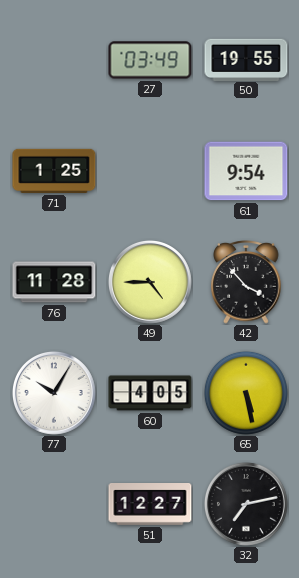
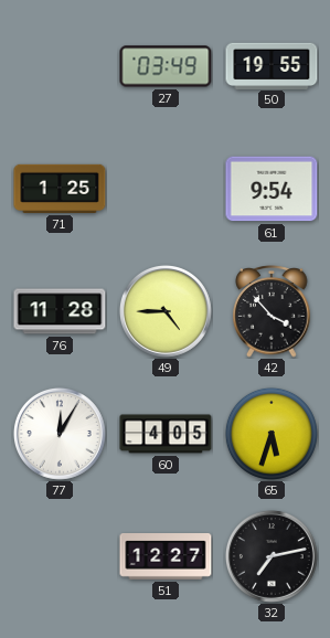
77: 10:05 -> 12:05
65: 5:28 -> 5:33
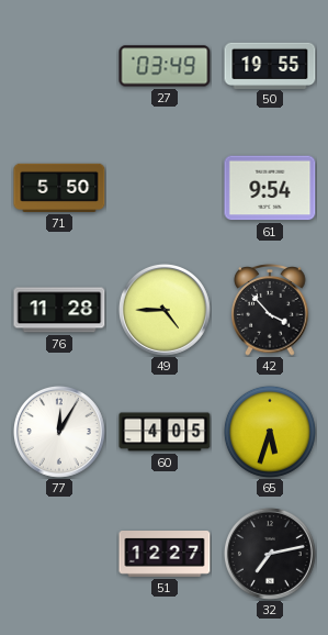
71: 1:25 -> 5:50
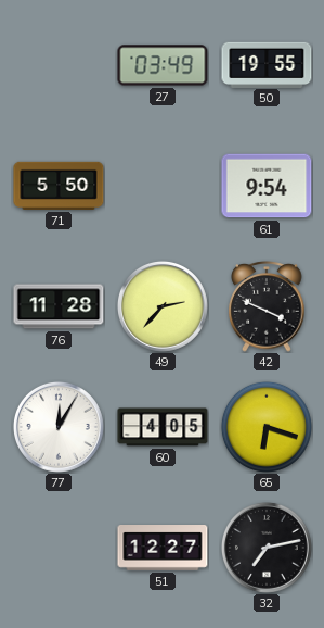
49: 4:45 -> 2:37
42: 3:53 -> 3:49
65: 5:33 -> 6:18
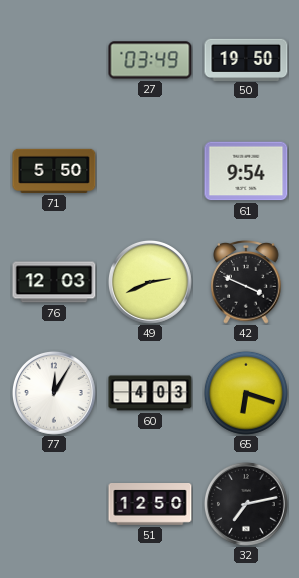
50: 19:55 -> 19:50
76: 11:28 -> 12:03
49: 2:37 -> 2:41
60: 4:05 -> 4:03
51: 12:27 -> 12:50
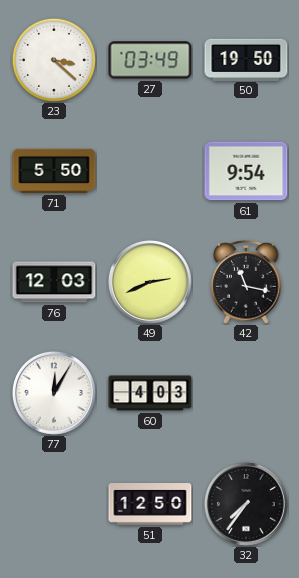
23: none -> 3:22
42: 3:49 -> 11:17
65: 6:18 -> none
32: 7:13 -> 7:36
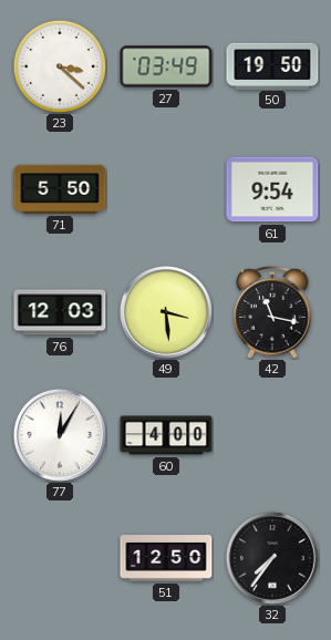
49: 2:41 -> 3:29
60: 4:03 -> 4:00
